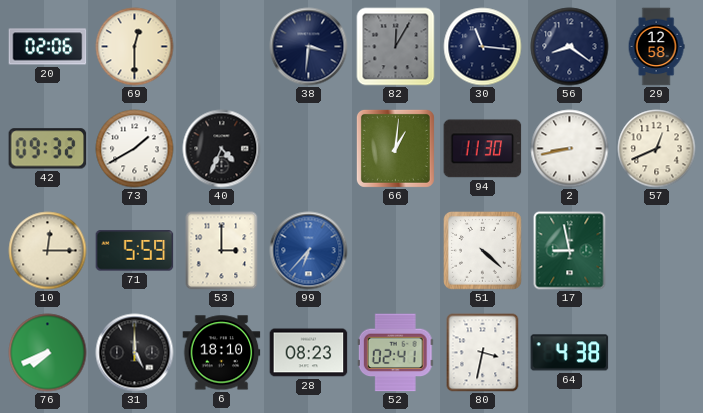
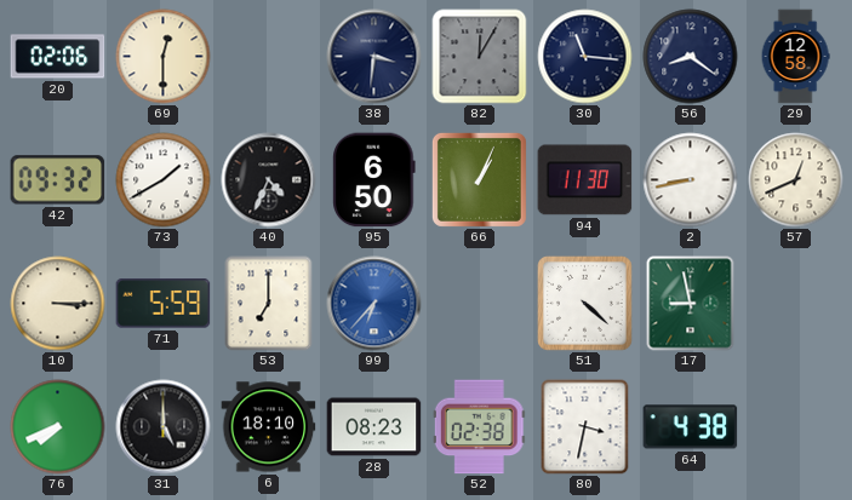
95: none -> 6:50
66: 1:01 -> 1:04
10: 12:15 -> 3:15
53: 3:00 -> 7:00
52: 02:41 -> 02:38
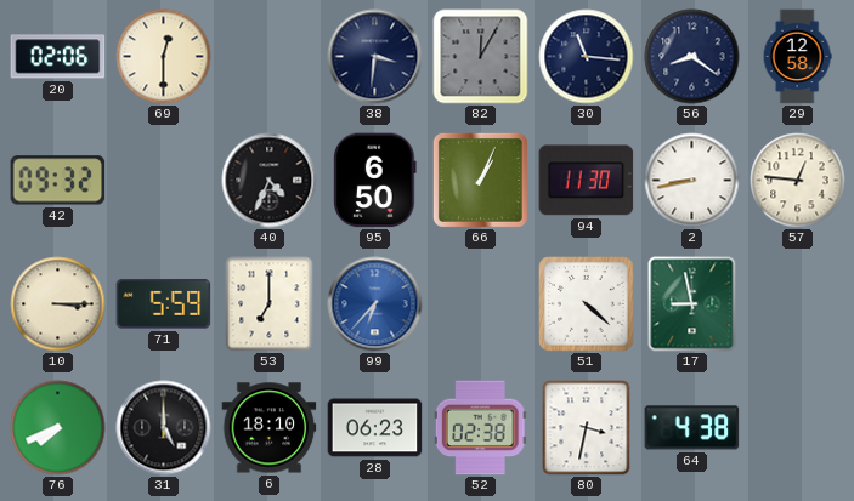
73: 1:40 -> none
57: 12:41 -> 12:46
28: 08:23 -> 06:23
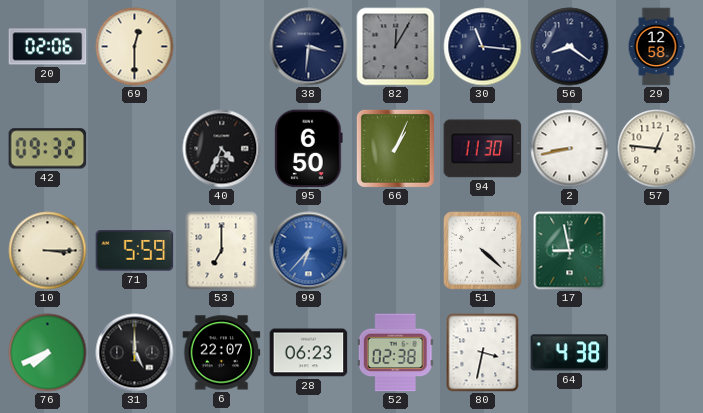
6: 18:10 -> 22:07
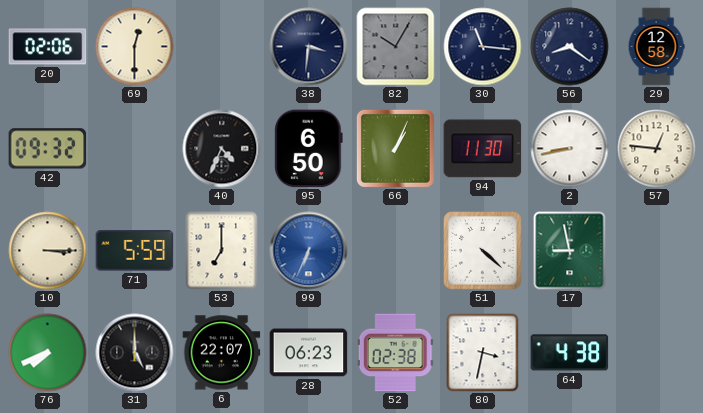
82: 12:05 -> 10:05
99: 6:37 -> 6:34
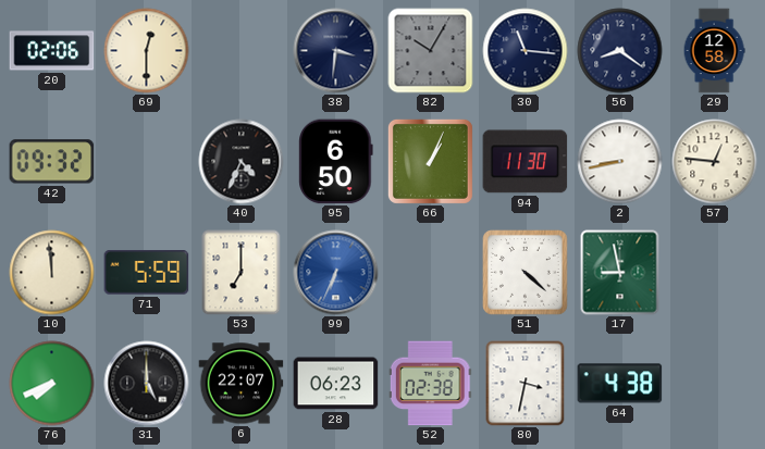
10: 3:15 -> 11:59
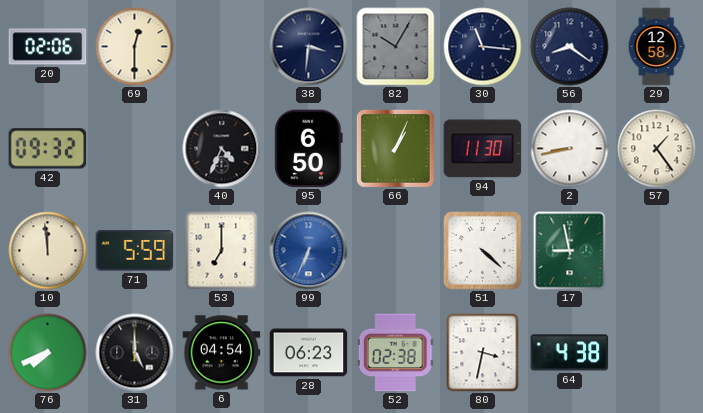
57: 12:46 -> 1:24
6: 22:07 -> 04:54
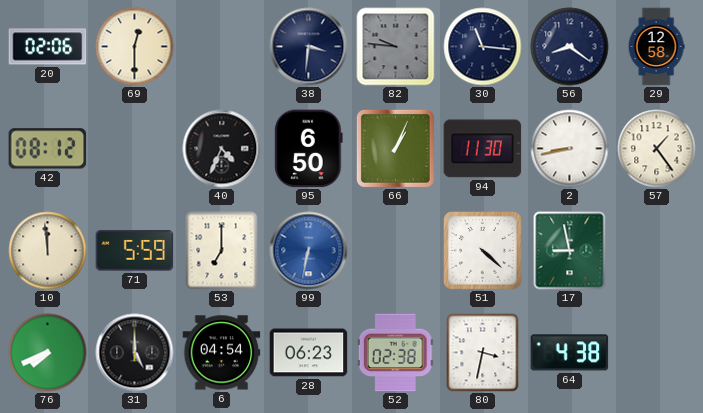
82: 10:05 -> 9:46
42: 09:32 -> 08:12
99: 6:34 -> 6:32
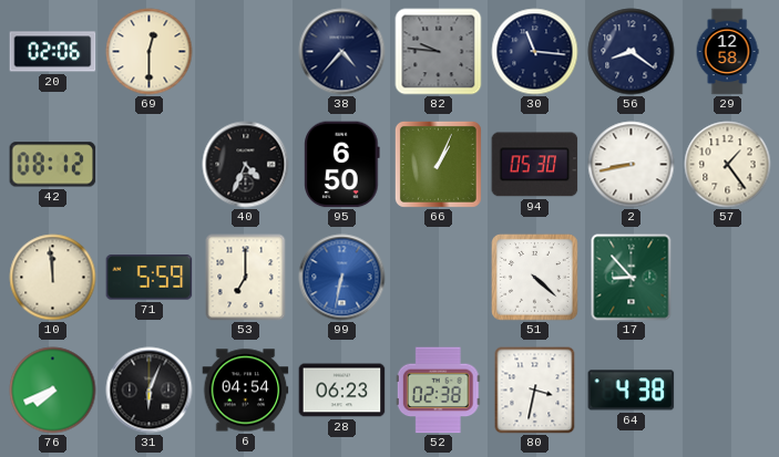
38: 3:31 -> 4:37
94: 11:30 -> 05:30
17: 8:58 -> 8:53
31: 5:00 -> 6:04
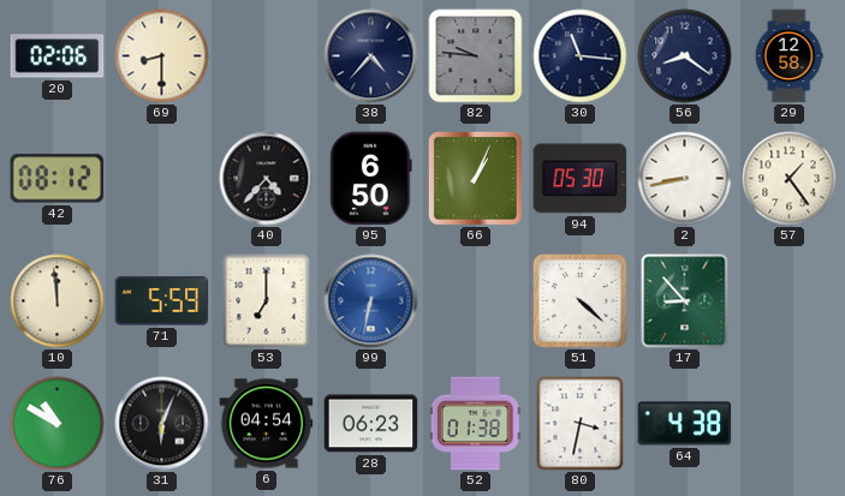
69: 12:30 -> 8:30
40: 4:34 -> 4:37
76: 7:41 -> 10:50
52: 02:38 -> 01:38
